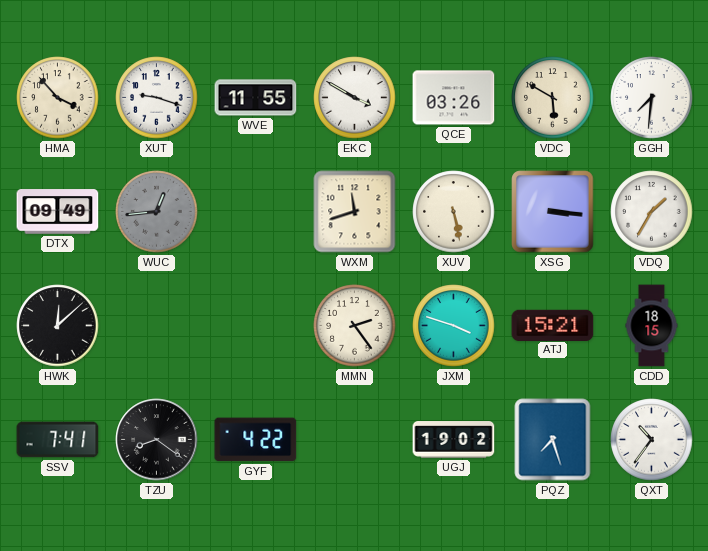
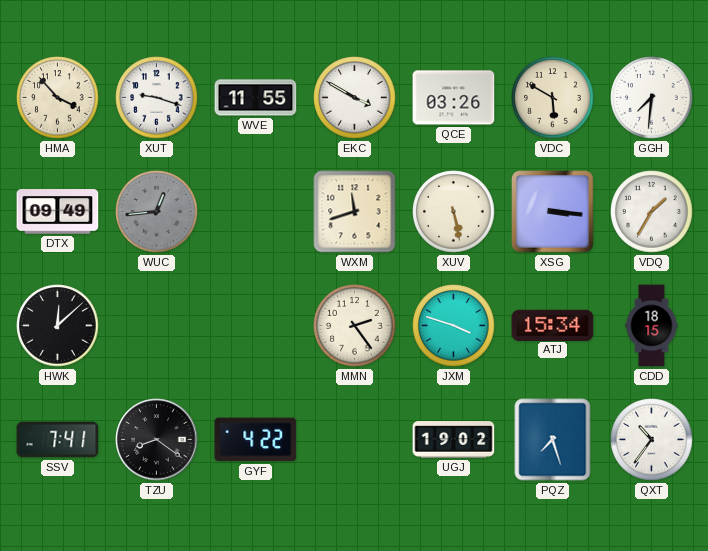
ATJ: 15:21 -> 15:34
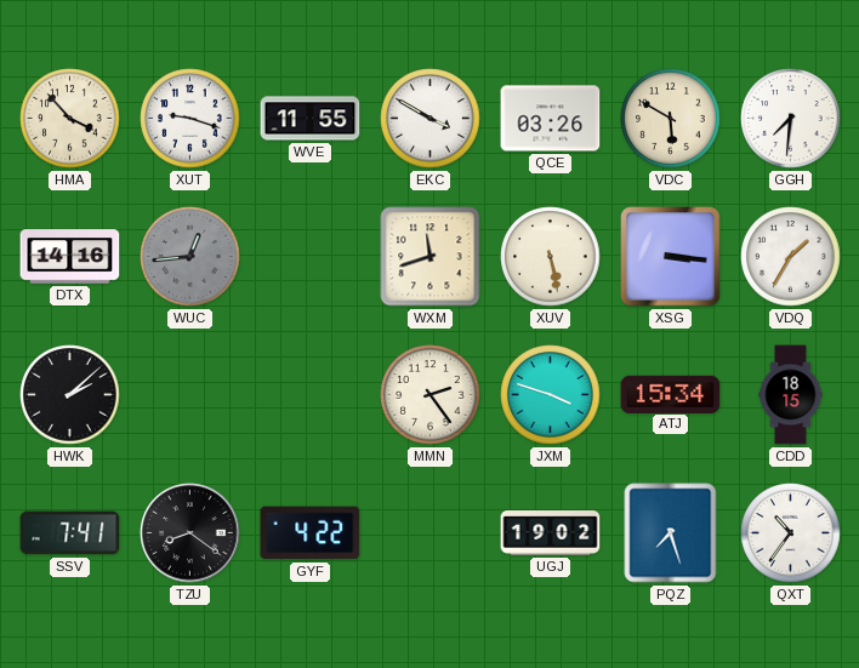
DTX: 09:49 -> 14:16
HWK: 12:08 -> 2:08
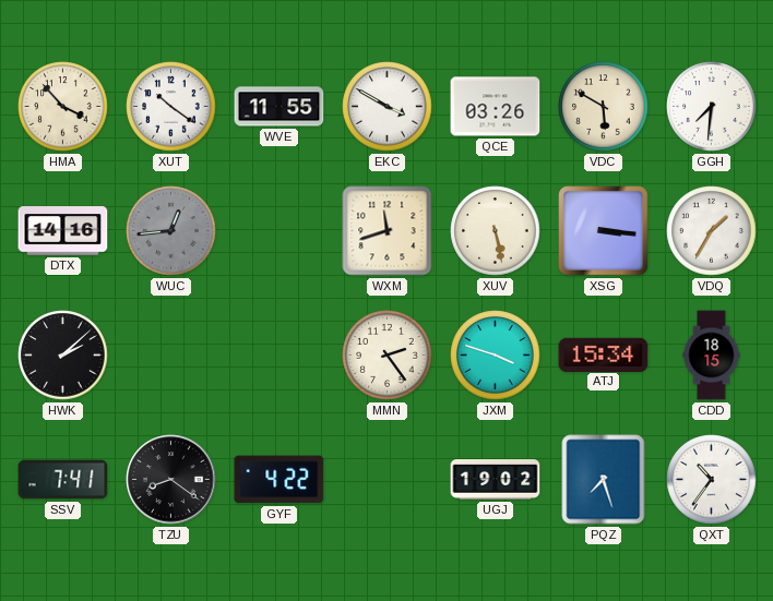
XUT: 9:18 -> 10:21
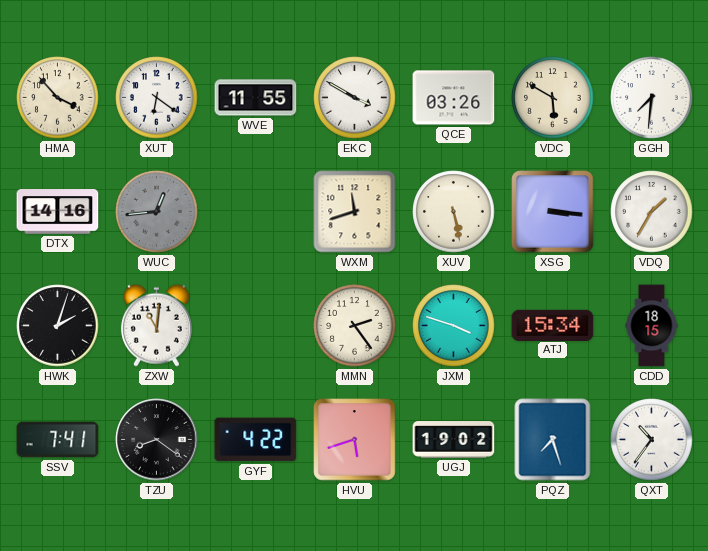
XUT: 10:21 -> 6:21
HWK: 2:08 -> 2:03
ZXW: none -> 11:01
HVU: none -> 5:42
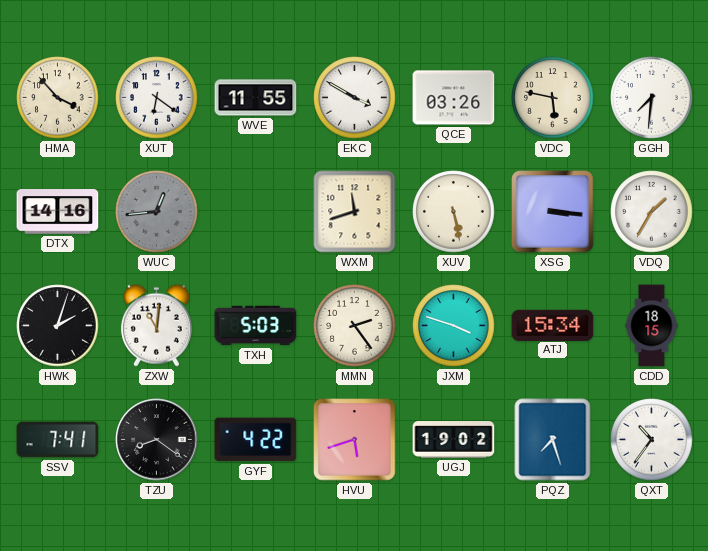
VDC: 5:50 -> 5:47
TXH: none -> 5:03
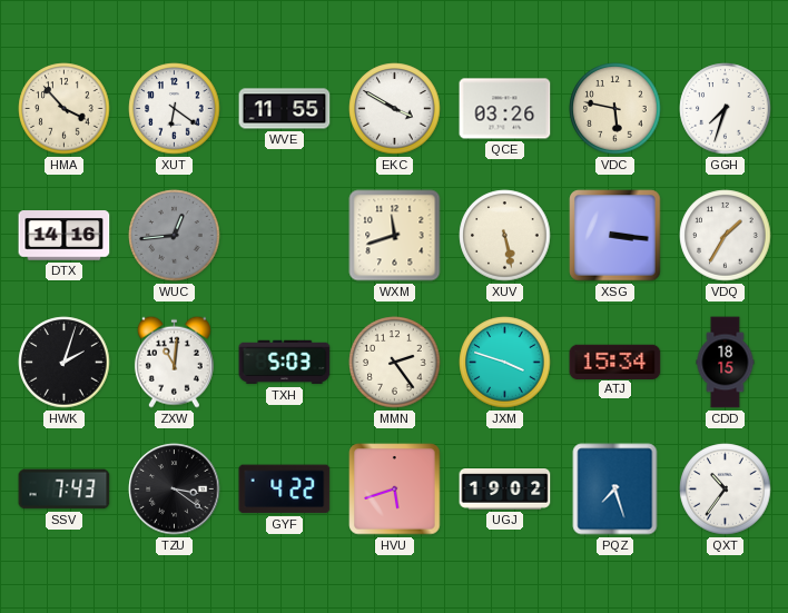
GGH: 7:31 -> 7:33
SSV: 7:41 -> 7:43
TZU: 8:21 -> 3:21
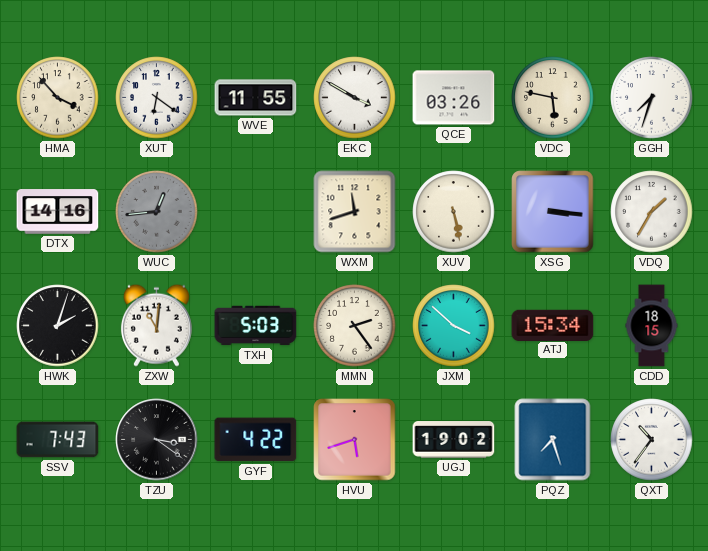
JXM: 3:48 -> 3:52
